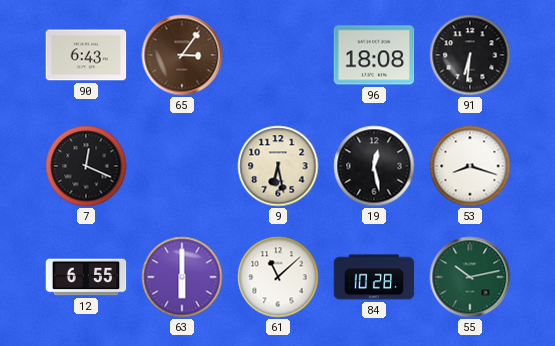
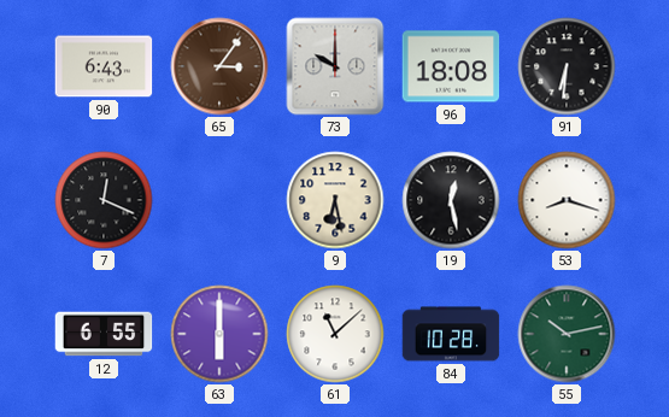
73: none -> 10:00
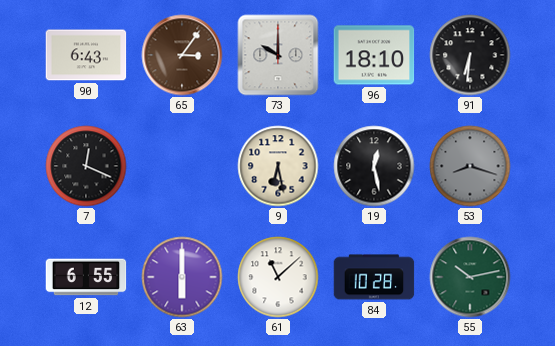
96: 18:08 -> 18:10
53 dial: white -> grey
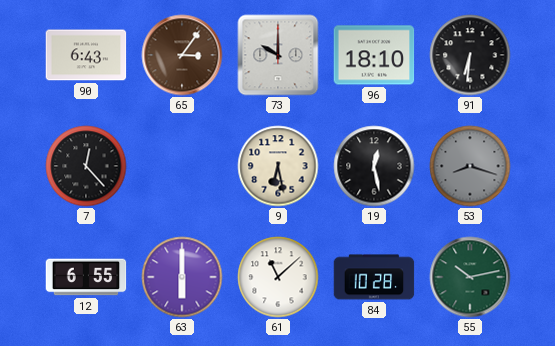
7: 12:19 -> 12:23
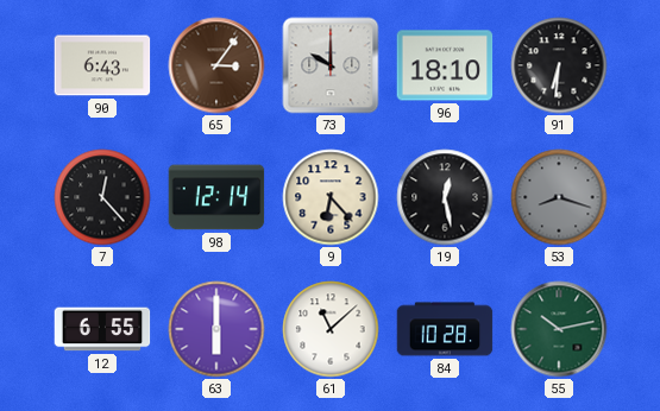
98: none -> 12:14
9: 6:28 -> 6:23
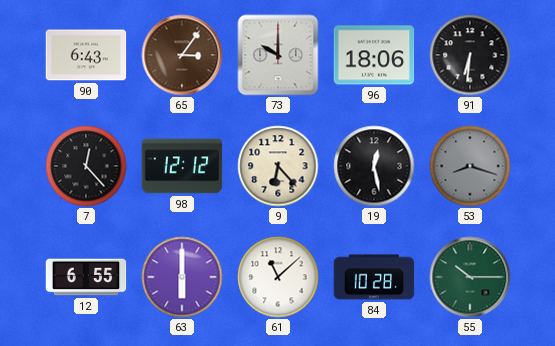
96: 18:10 -> 18:06
98: 12:14 -> 12:12
55: 10:13 -> 10:15
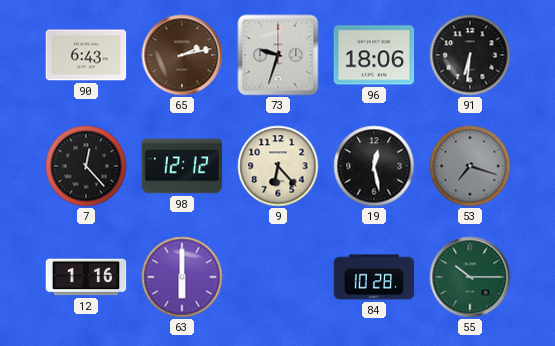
65: 3:06 -> 2:13
73: 10:00 -> 9:33
53: 8:18 -> 7:18
12: 6:55 -> 1:16
61: 11:08 -> none
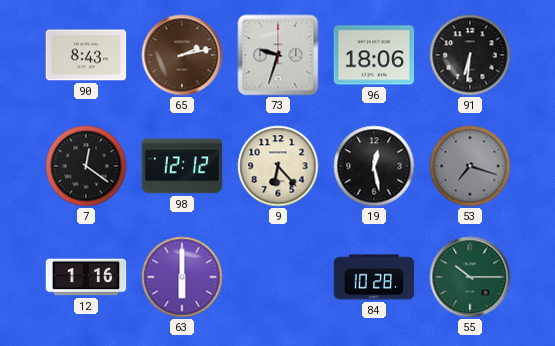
90: 6:43 -> 8:43
7: 12:23 -> 12:21
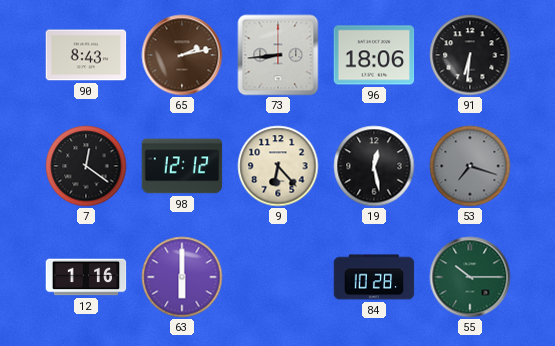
73: 9:33 -> 8:44
